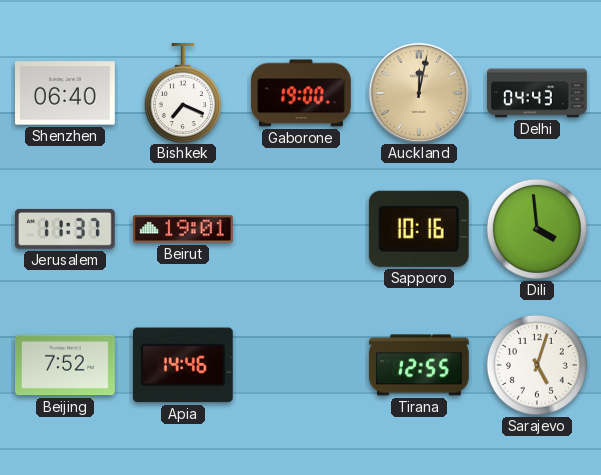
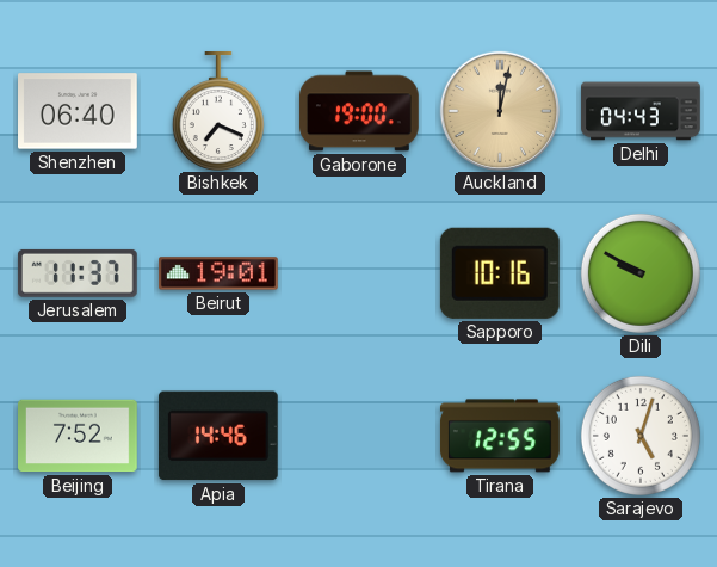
Dili: 3:59 -> 9:50
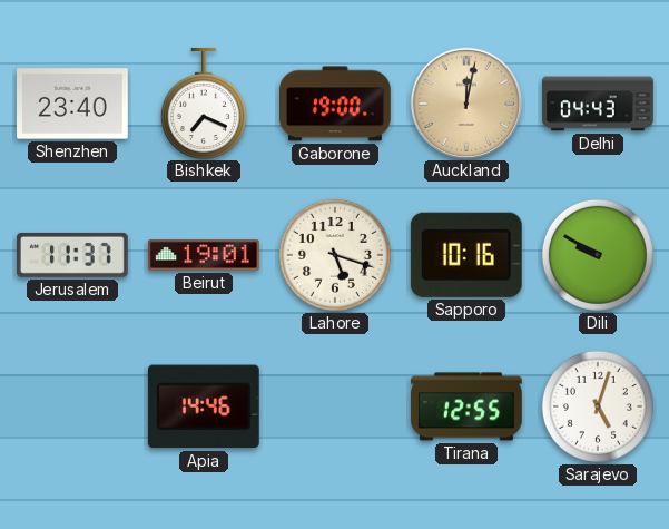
Shenzhen: 06:40 -> 23:40
Lahore: none -> 5:18
Beijing: 7:52 -> none
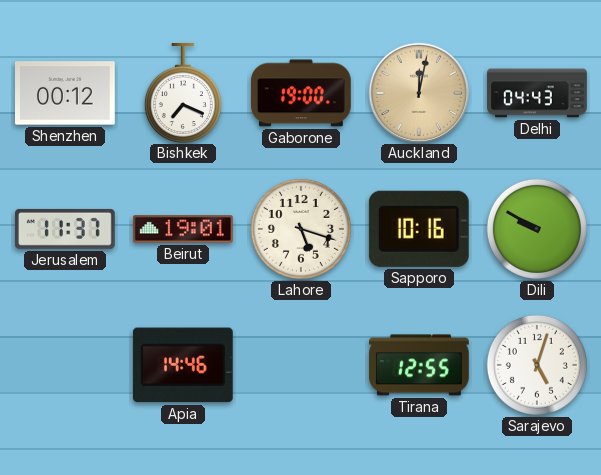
Shenzhen: 23:40 -> 00:12
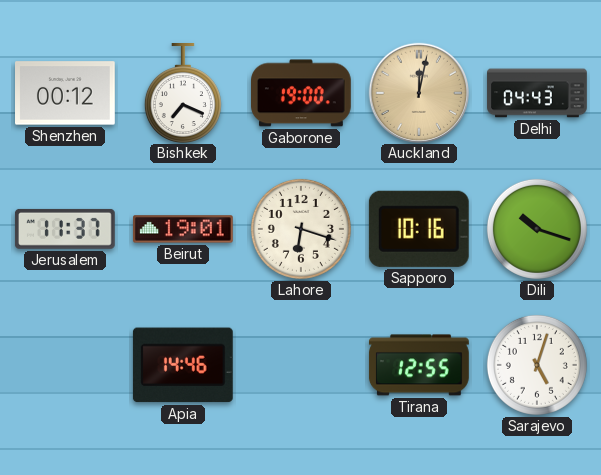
Lahore: 5:18 -> 6:18
Dili: 9:50 -> 10:18
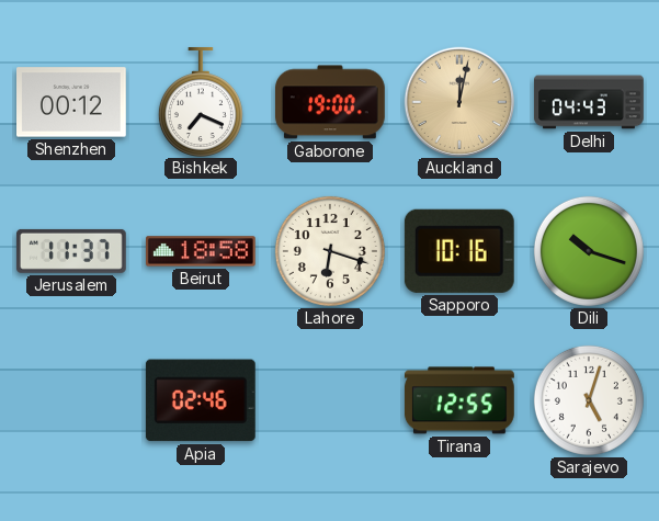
Beirut: 19:01 -> 18:58
Apia: 14:46 -> 02:46
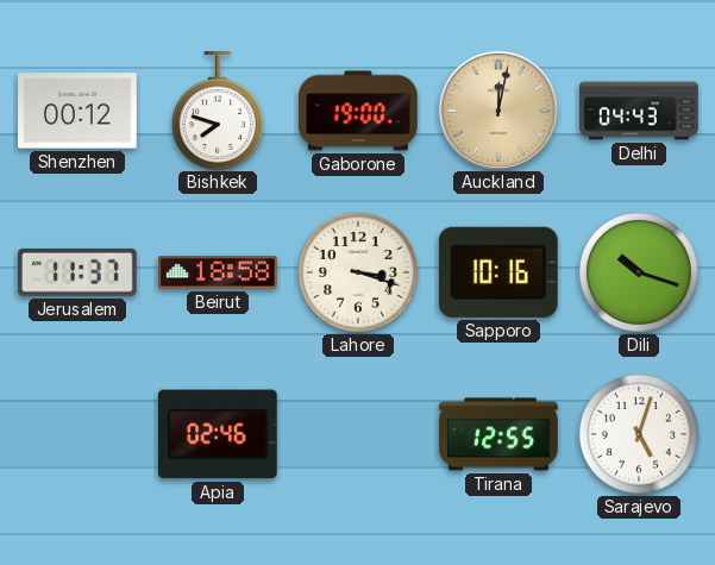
Bishkek: 7:19 -> 7:48
Lahore: 6:18 -> 3:18
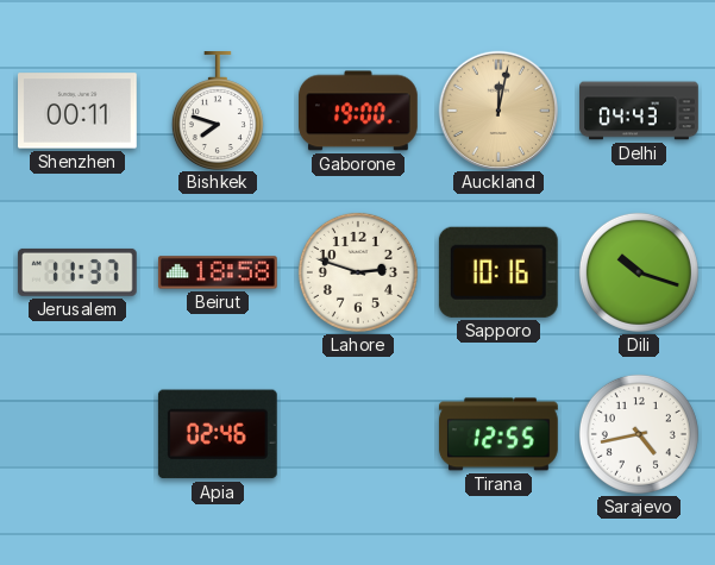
Shenzhen: 00:12 -> 00:11
Lahore: 3:18 -> 2:48
Sarajevo: 5:03 -> 4:43
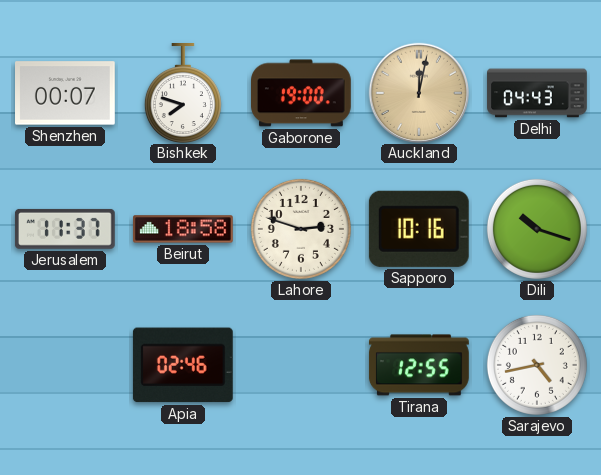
Shenzhen: 00:11 -> 00:07
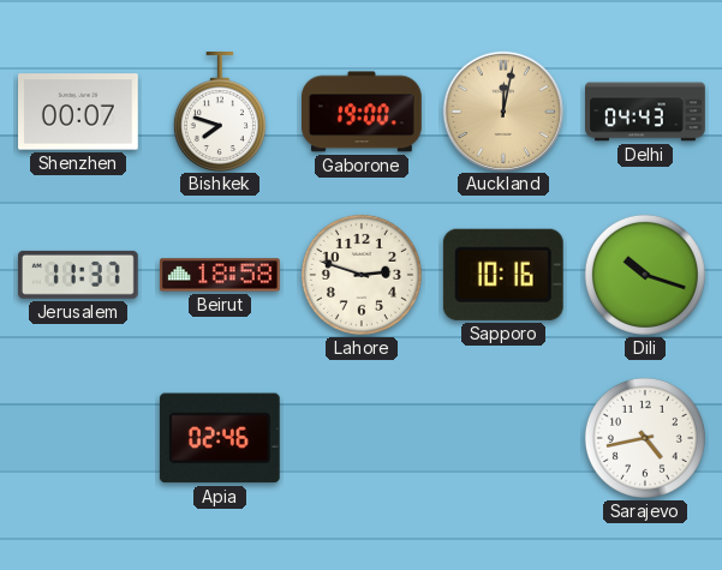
Tirana: 12:55 -> none
